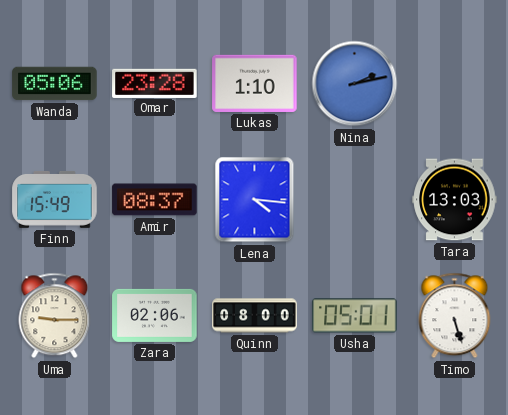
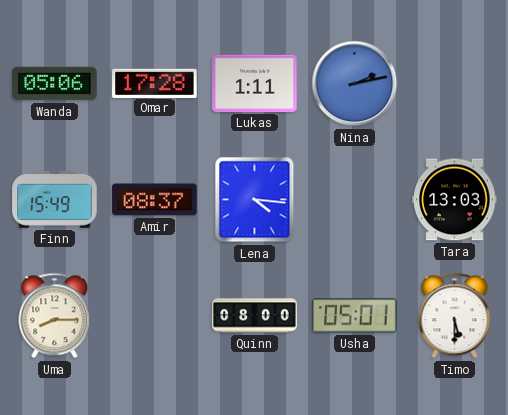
Omar: 23:28 -> 17:28
Lukas: 1:10 -> 1:11
Uma: 9:15 -> 8:15
Zara: 02:06 -> none
Timo: 5:27 -> 5:30
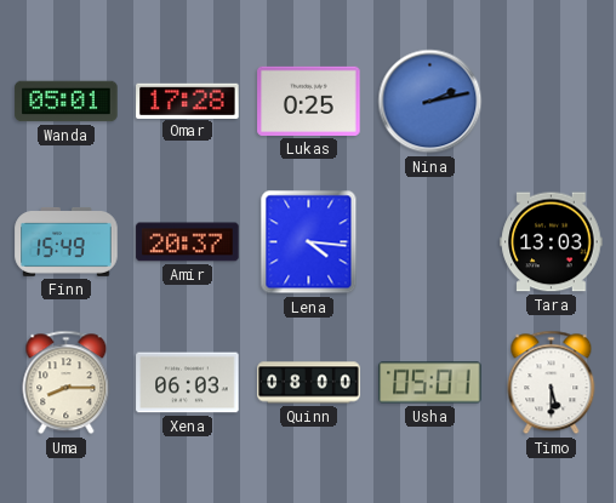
Wanda: 05:06 -> 05:01
Lukas: 1:11 -> 0:25
Amir: 08:37 -> 20:37
Xena: none -> 06:03
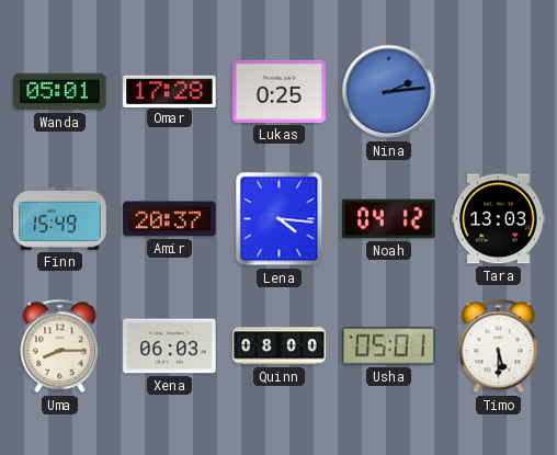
Nina: 2:13 -> 2:14
Noah: none -> 04:12
